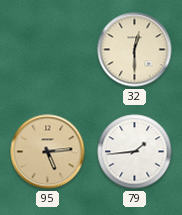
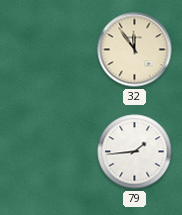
32: 12:30 -> 11:54
95: 5:14 -> none
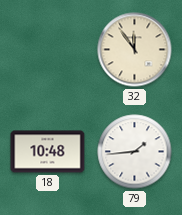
18: none -> 10:48
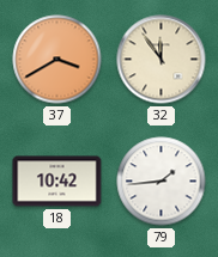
37: none -> 3:40
18: 10:48 -> 10:42
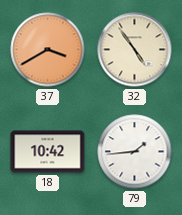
32: 11:54 -> 4:54
